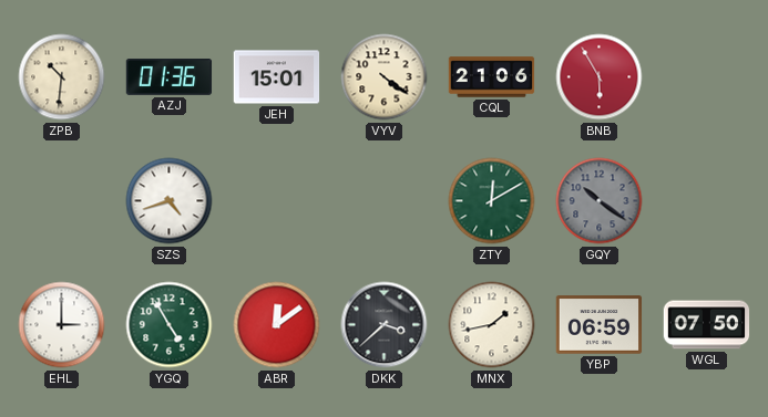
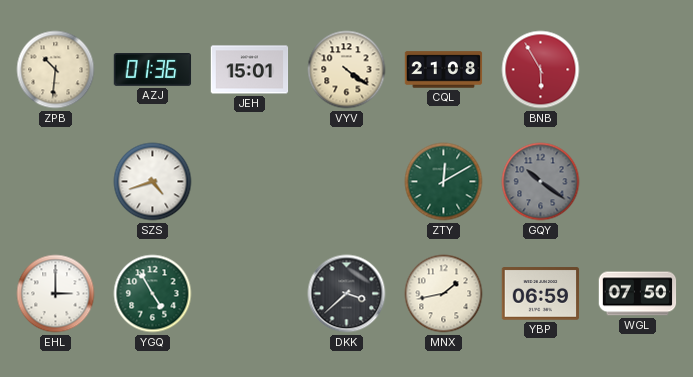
CQL: 21:06 -> 21:08
ABR: 12:09 -> none
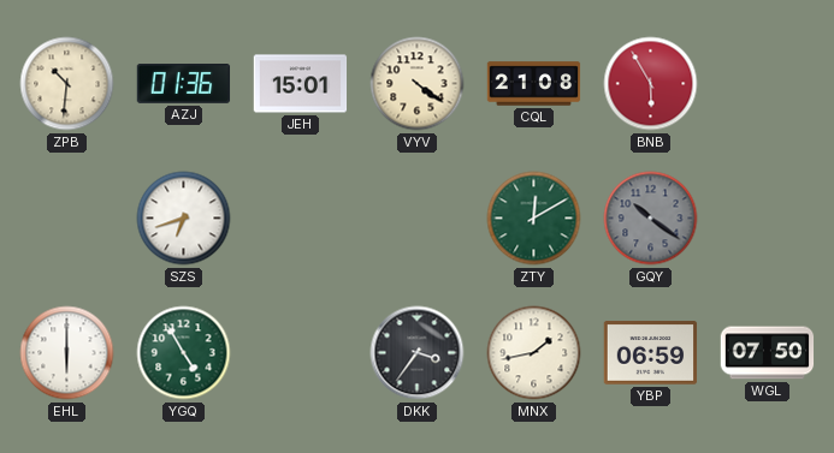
SZS: 4:42 -> 6:42
EHL: 3:00 -> 6:00
DKK: 3:38 -> 3:36
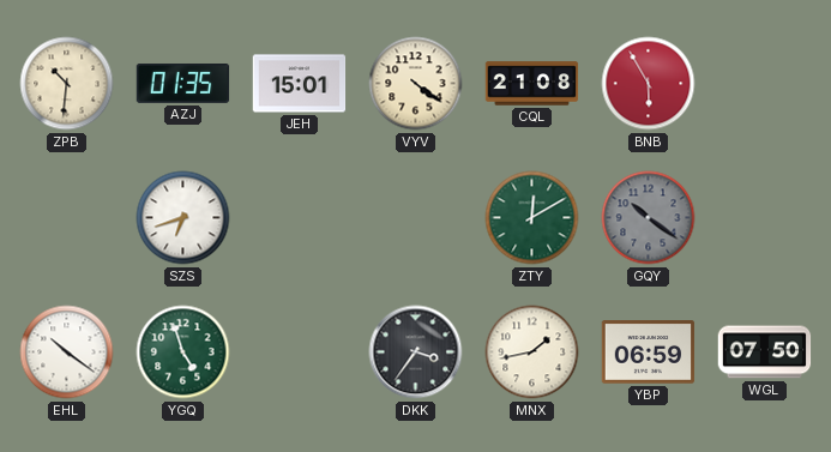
AZJ: 01:36 -> 01:35
EHL: 6:00 -> 10:21
YGQ: 4:55 -> 4:57
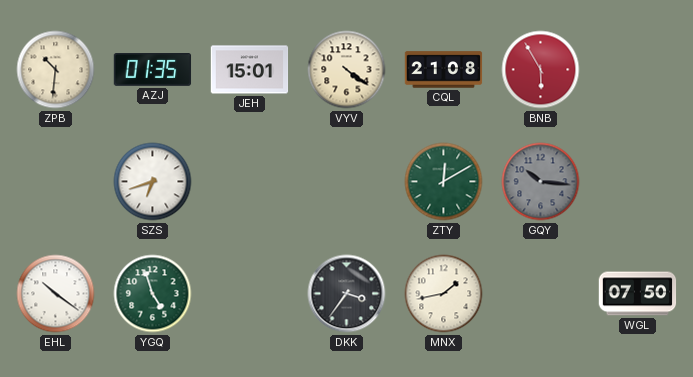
GQY: 10:21 -> 10:16
YBP: 06:59 -> none
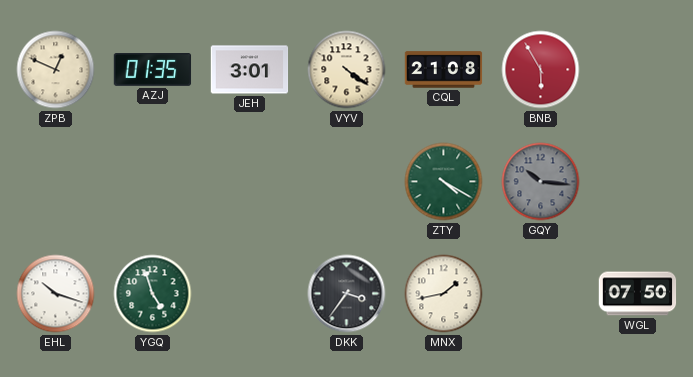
ZPB: 10:31 -> 12:49
JEH: 15:01 -> 3:01
SZS: 6:42 -> none
ZTY: 12:10 -> 4:20
EHL: 10:21 -> 10:18
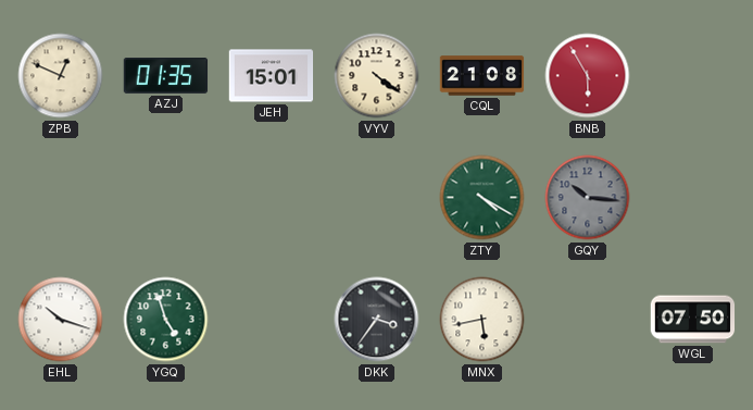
JEH: 3:01 -> 15:01
MNX: 1:43 -> 5:43
